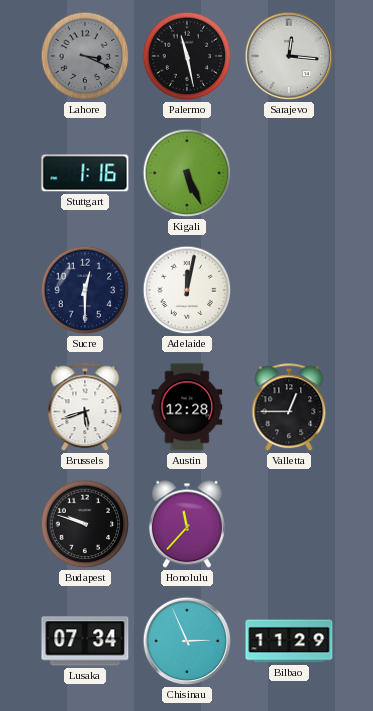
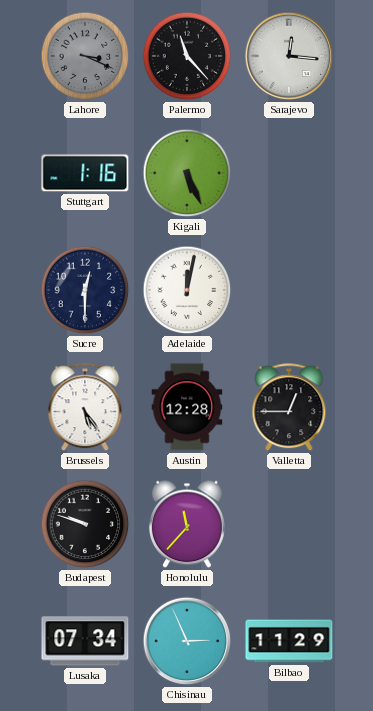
Palermo: 11:28 -> 11:23
Brussels: 5:42 -> 5:24
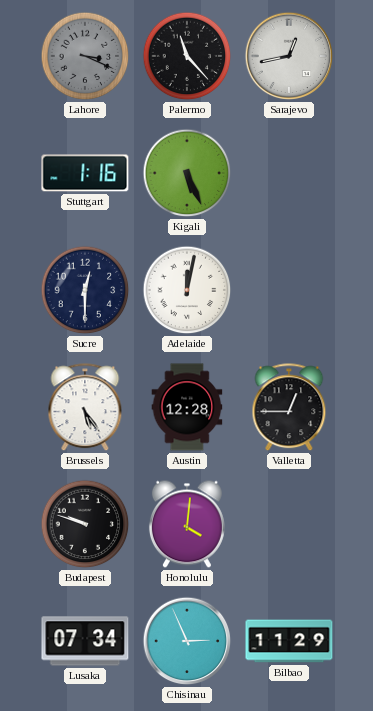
Sarajevo: 12:16 -> 12:43
Honolulu: 11:37 -> 4:01
